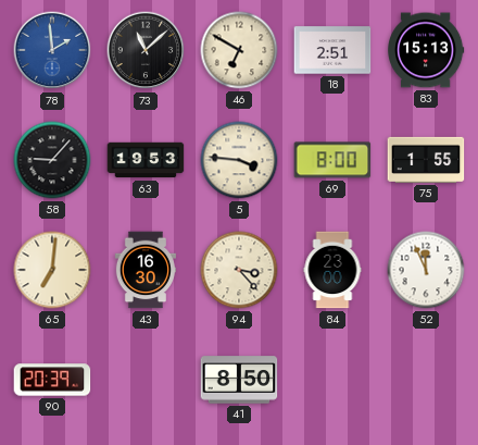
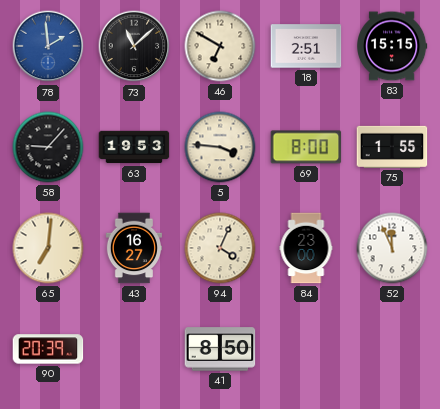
83: 15:13 -> 15:15
43: 16:30 -> 16:27
94: 3:23 -> 4:04
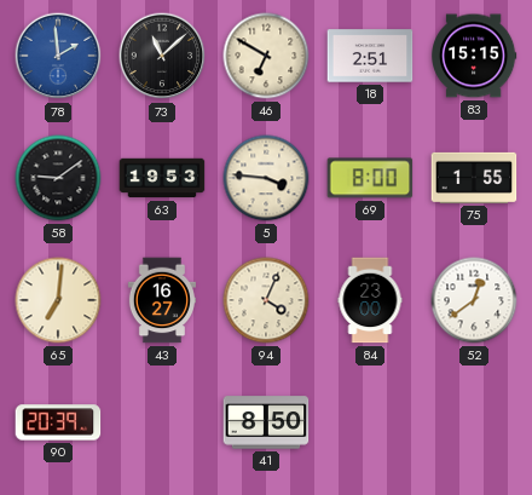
58: 9:07 -> 9:09
52: 11:56 -> 12:39
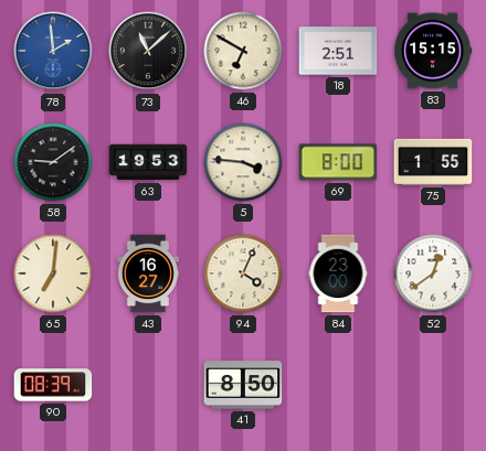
90: 20:39 -> 08:39
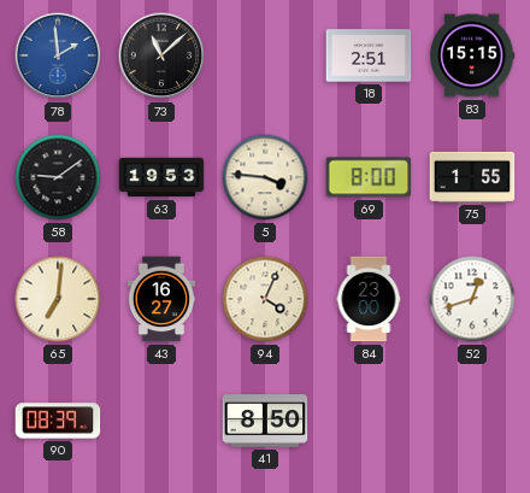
46: 6:50 -> none
52: 12:39 -> 12:42
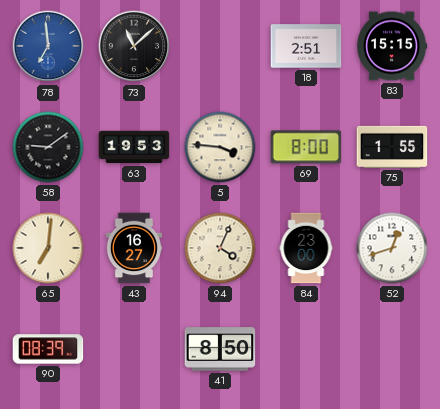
78: 1:59 -> 6:59
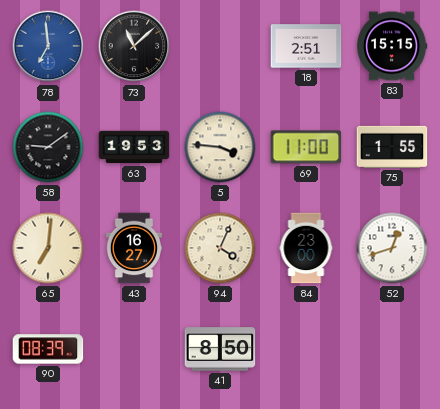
69: 8:00 -> 11:00
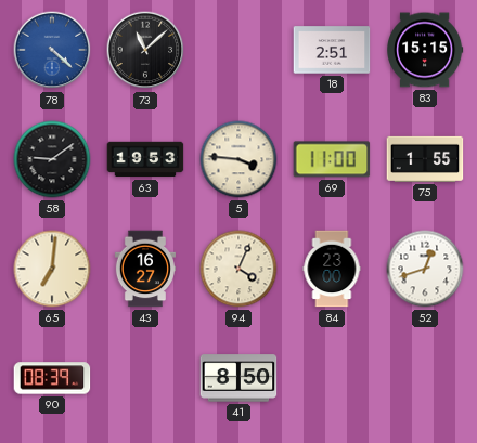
78: 6:59 -> 4:22
